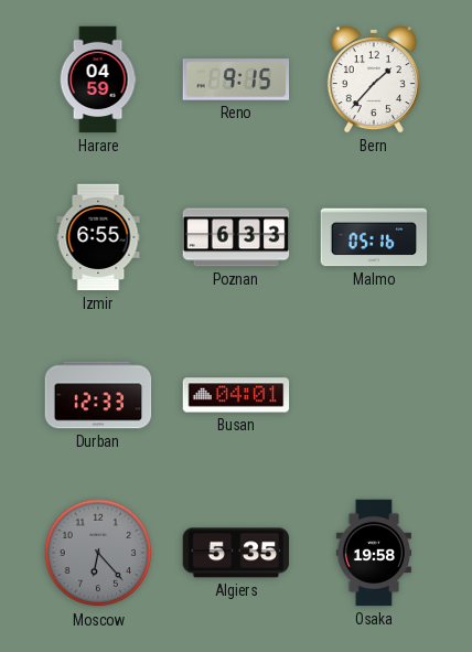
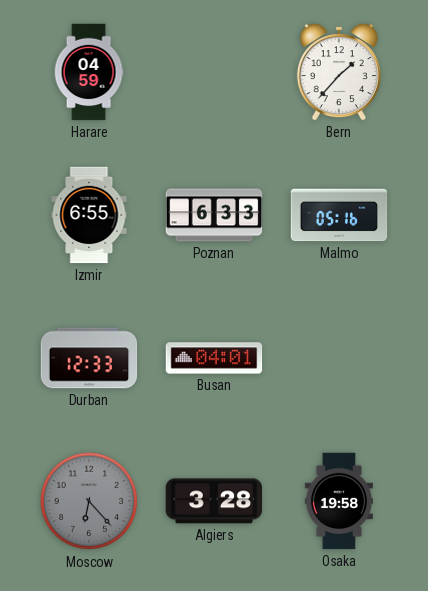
Reno: 9:15 -> none
Algiers: 5:35 -> 3:28
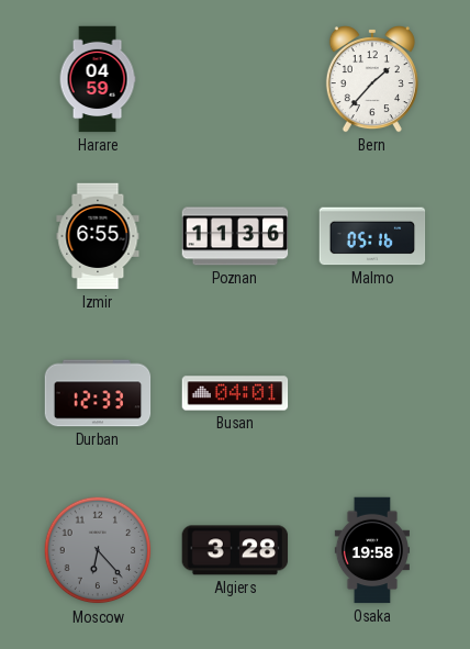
Poznan: 6:33 -> 11:36
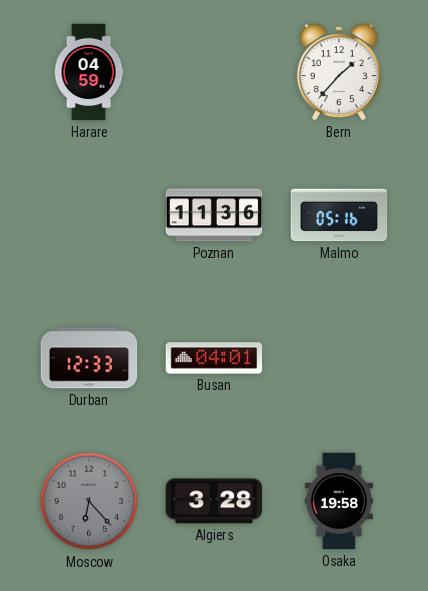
Izmir: 6:55 -> none
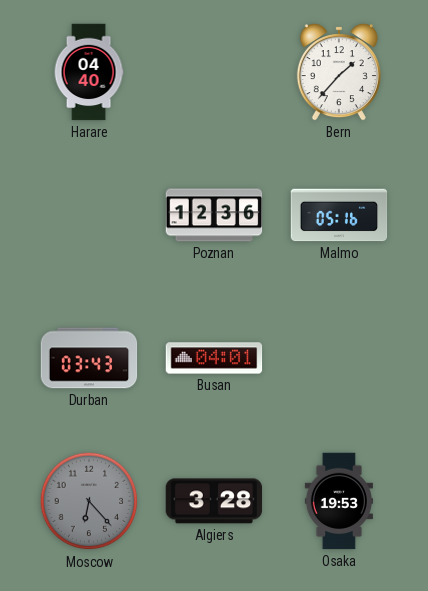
Harare: 04:59 -> 04:40
Poznan: 11:36 -> 12:36
Durban: 12:33 -> 03:43
Osaka: 19:58 -> 19:53
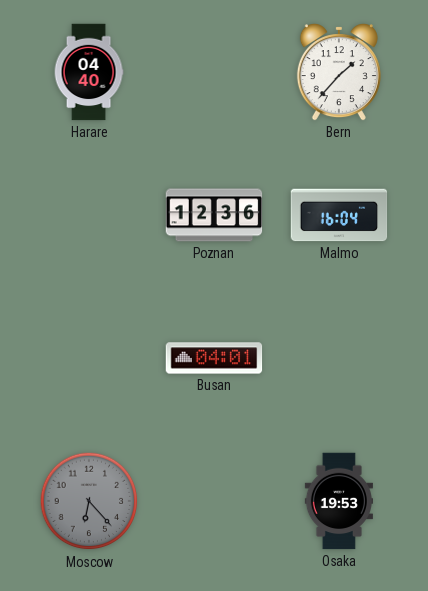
Malmo: 05:16 -> 16:04
Durban: 03:43 -> none
Algiers: 3:28 -> none
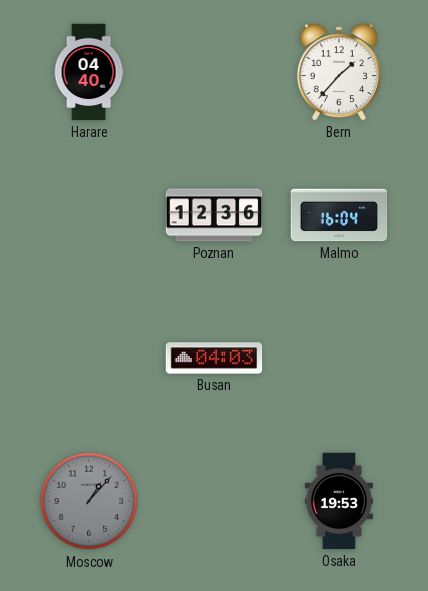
Busan: 04:01 -> 04:03
Moscow: 6:23 -> 1:07
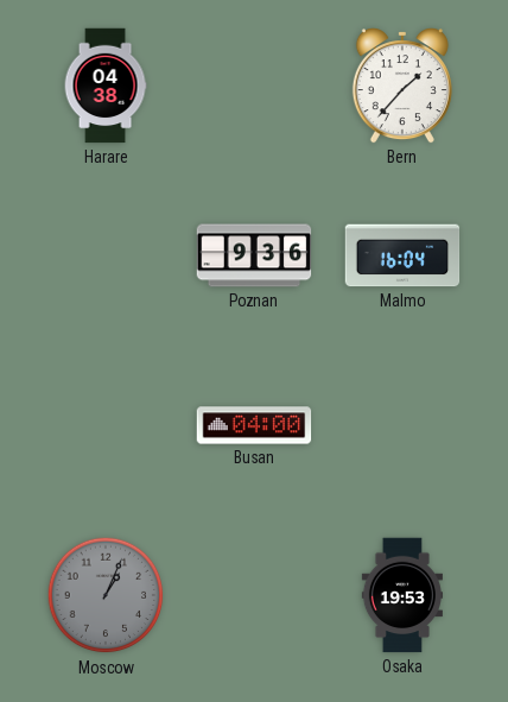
Harare: 04:40 -> 04:38
Poznan: 12:36 -> 9:36
Busan: 04:03 -> 04:00
Moscow: 1:07 -> 1:04
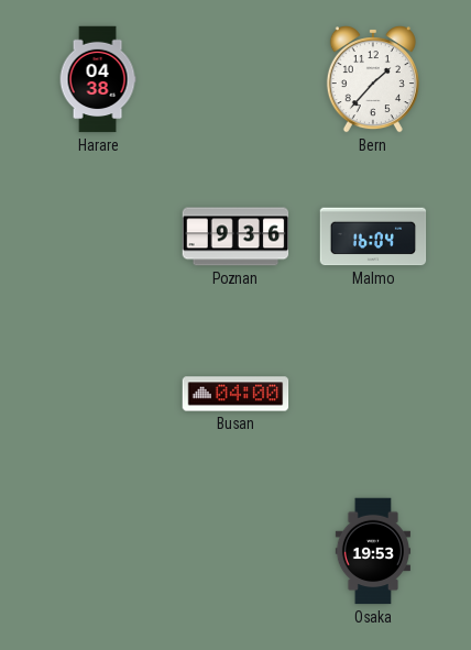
Moscow: 1:04 -> none
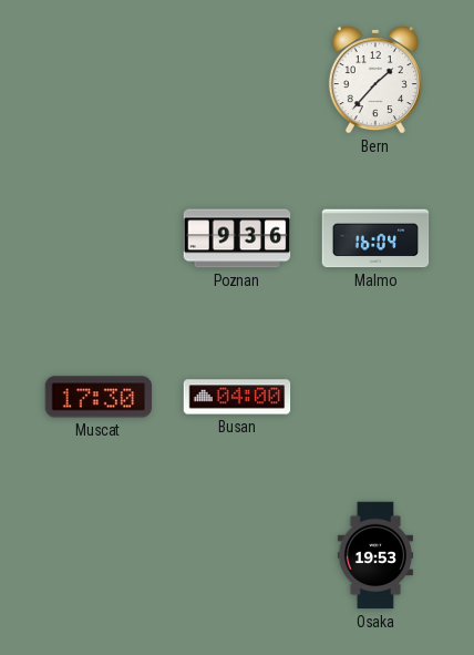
Harare: 04:38 -> none
Muscat: none -> 17:30
